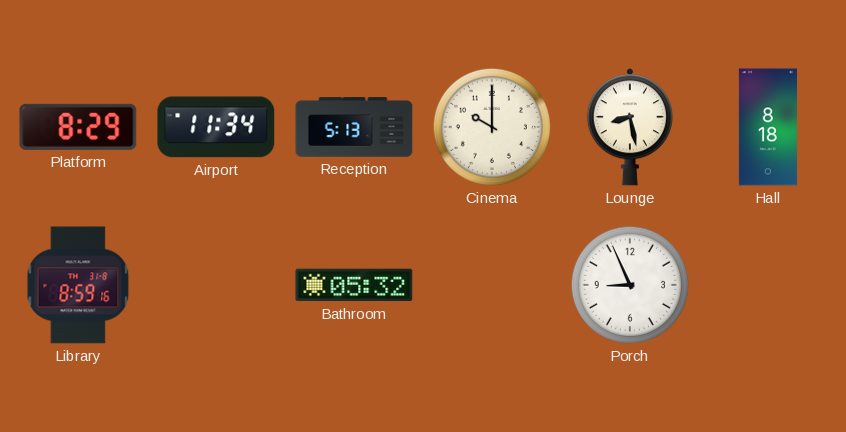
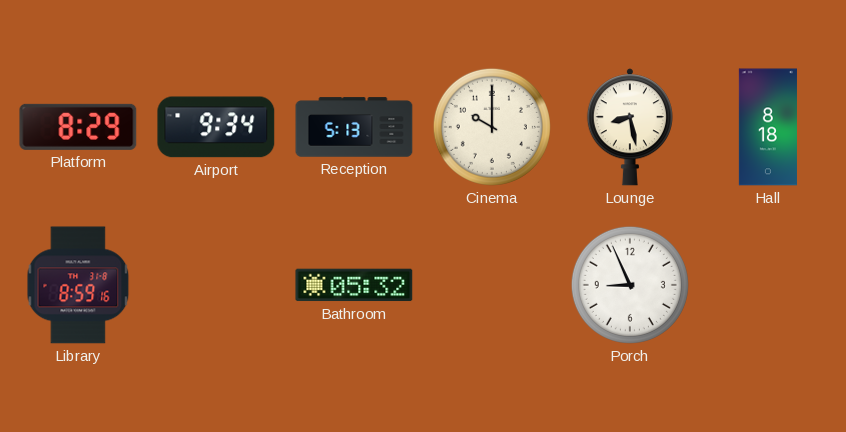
Airport: 11:34 -> 9:34
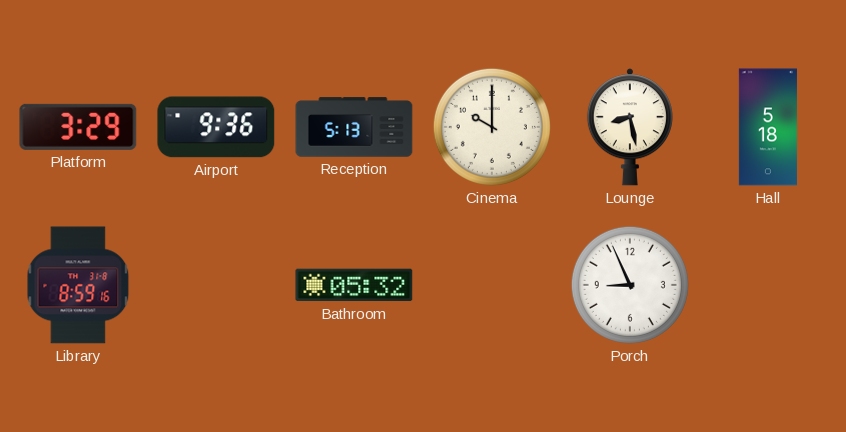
Platform: 8:29 -> 3:29
Airport: 9:34 -> 9:36
Hall: 8:18 -> 5:18
